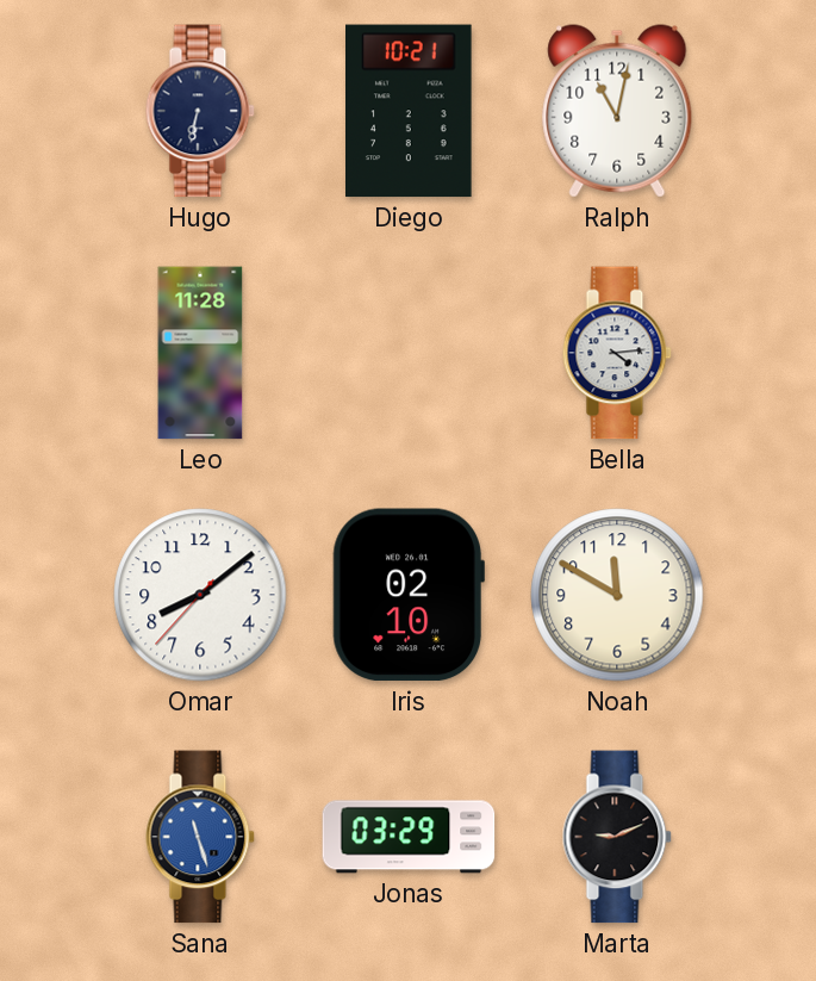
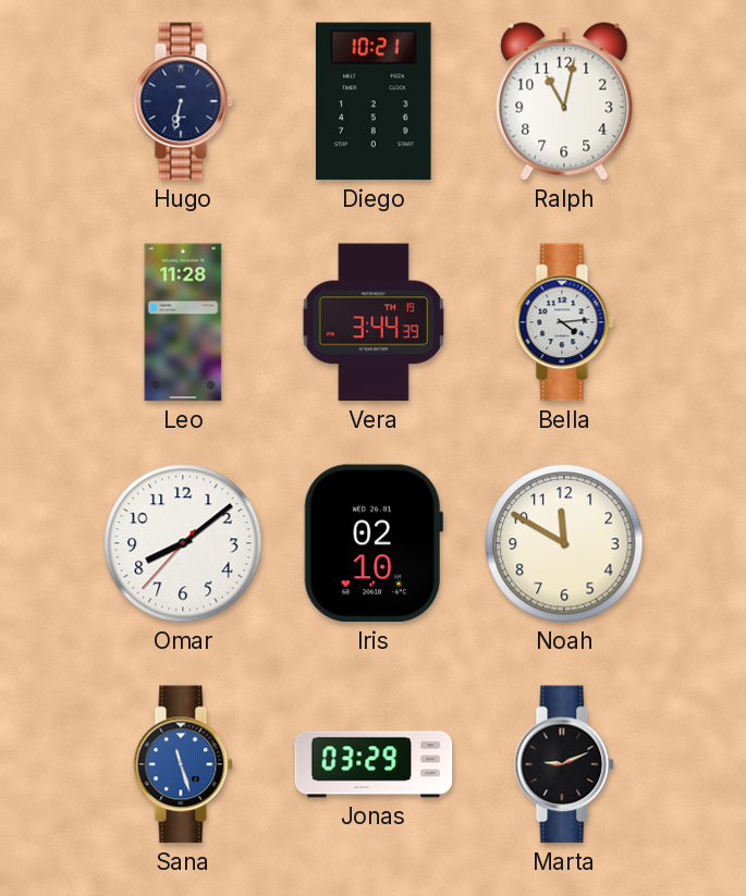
Vera: none -> 3:44
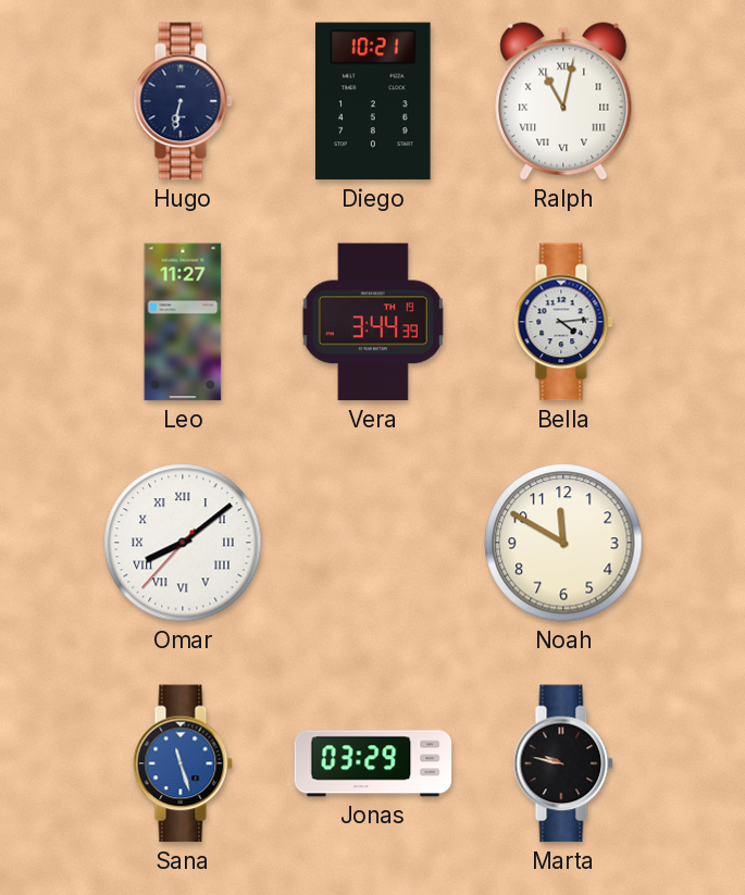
Ralph numerals: Arabic -> Roman
Leo: 11:28 -> 11:27
Omar numerals: Arabic -> Roman
Iris: 02:10 -> none
Marta: 9:11 -> 9:47
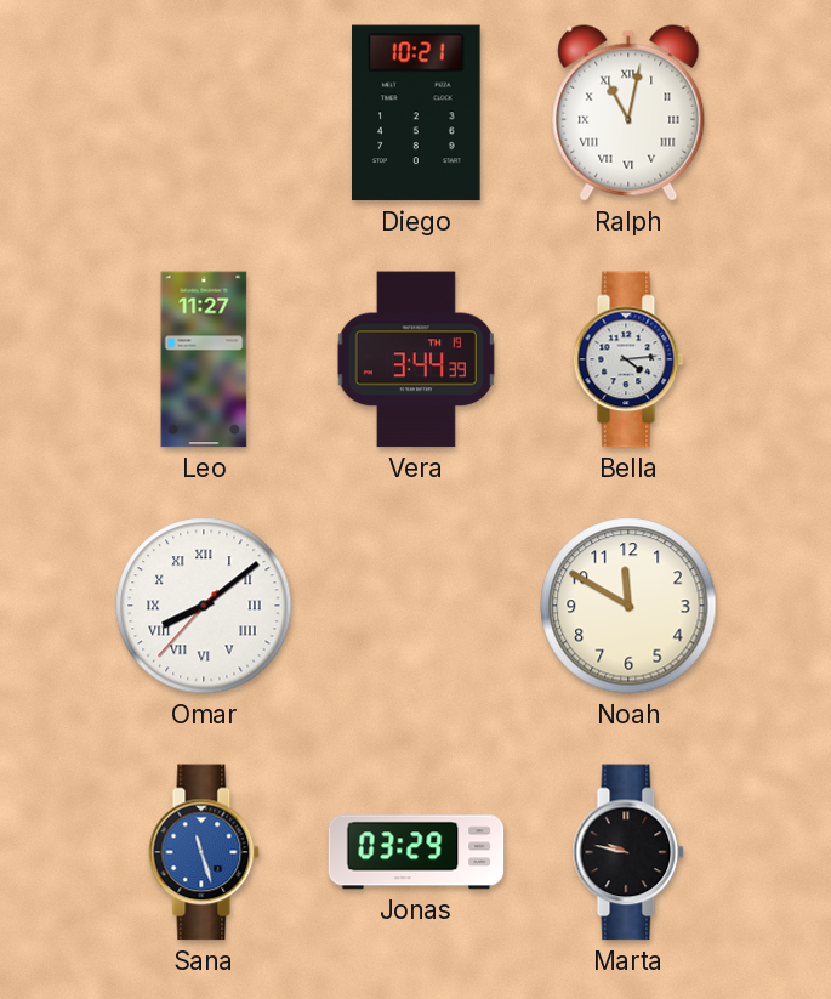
Hugo: 6:32 -> none
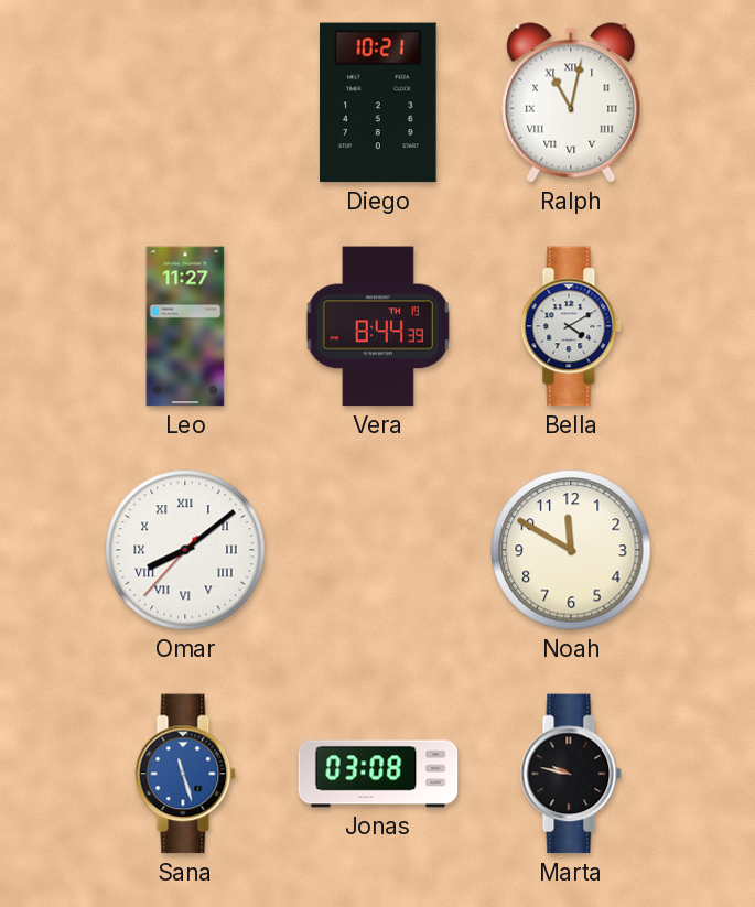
Vera: 3:44 -> 8:44
Bella: 4:14 -> 4:10
Jonas: 03:29 -> 03:08
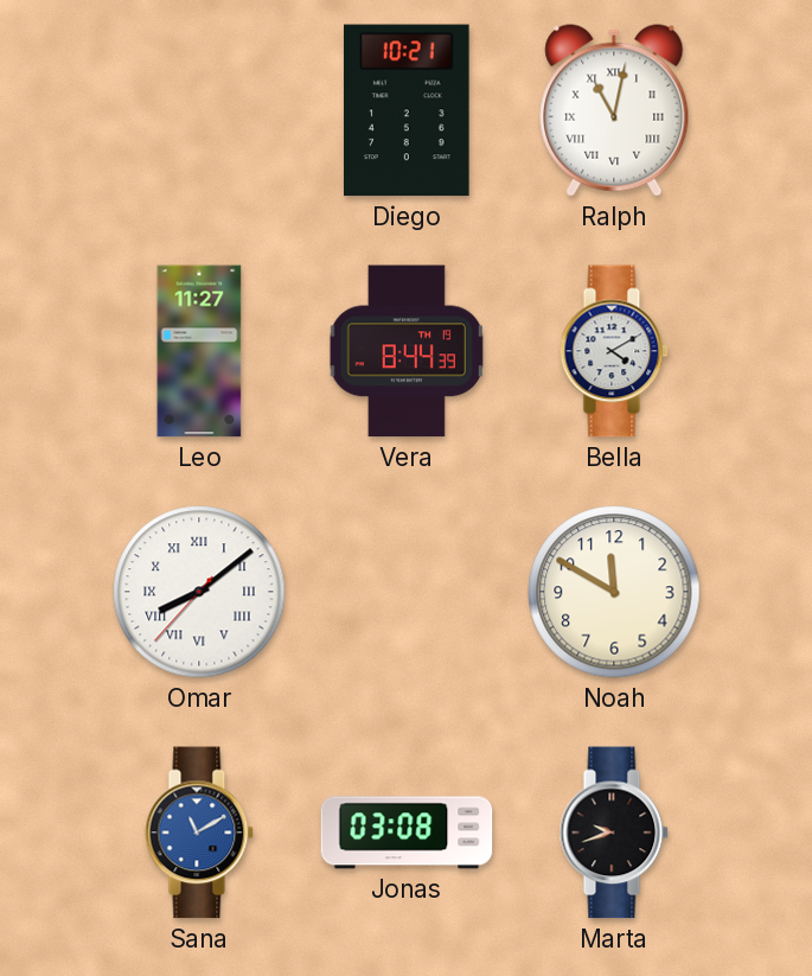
Sana: 11:27 -> 11:10
Marta: 9:47 -> 9:42
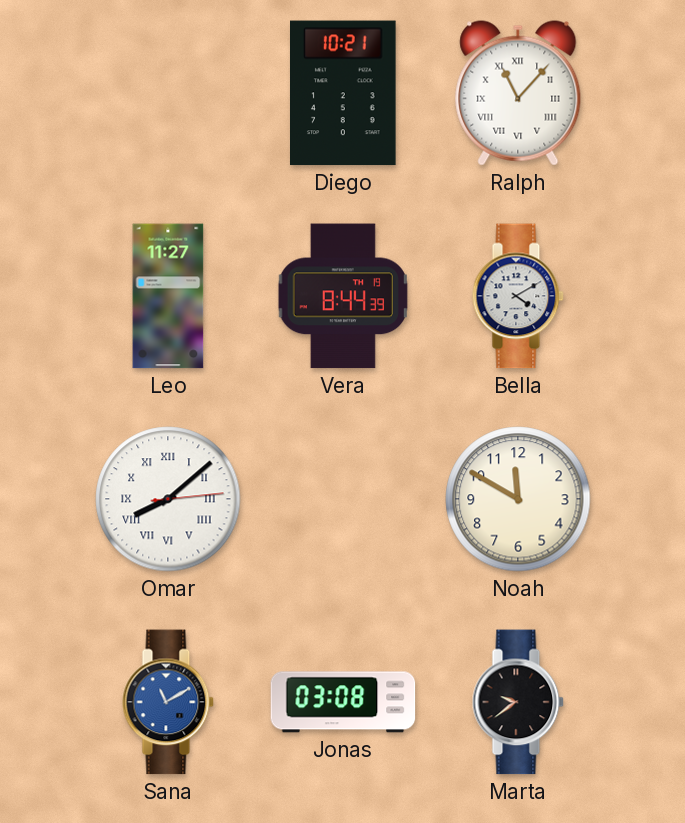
Ralph: 11:02 -> 11:07
Omar: 8:08:37 -> 8:08:14
Marta: 9:42 -> 9:39
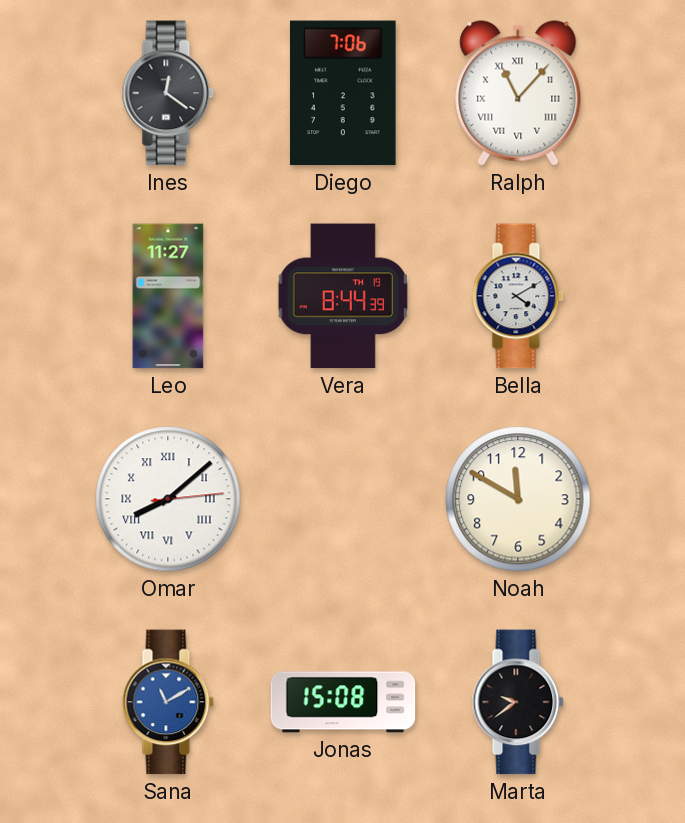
Ines: none -> 12:21
Diego: 10:21 -> 7:06
Jonas: 03:08 -> 15:08
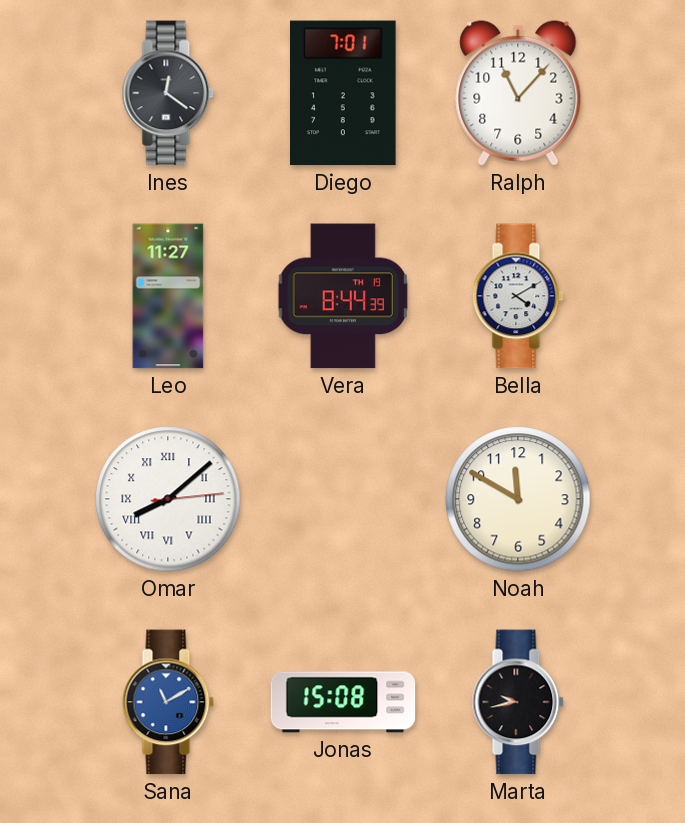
Diego: 7:06 -> 7:01
Ralph numerals: Roman -> Arabic
Marta: 9:39 -> 9:43
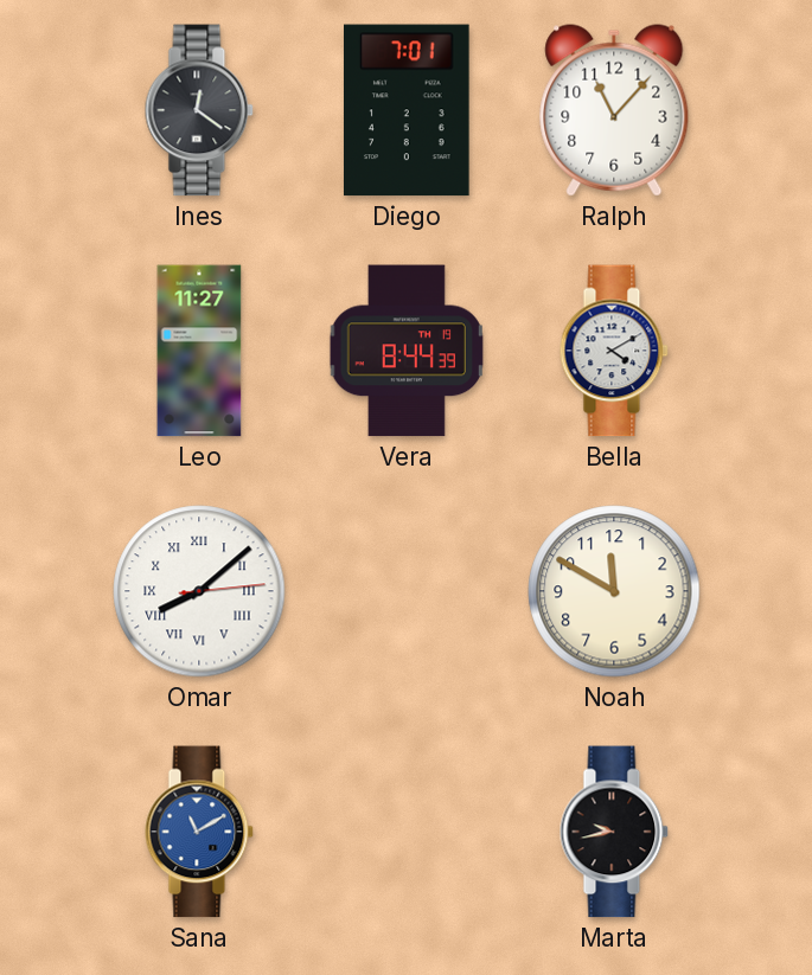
Jonas: 15:08 -> none
